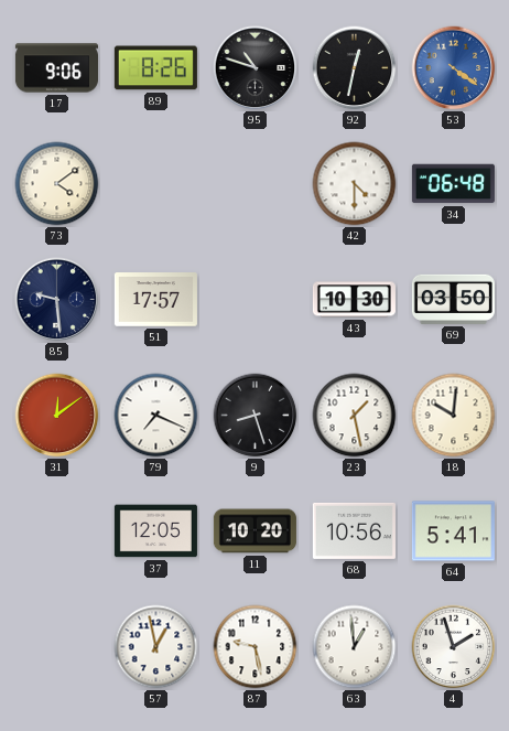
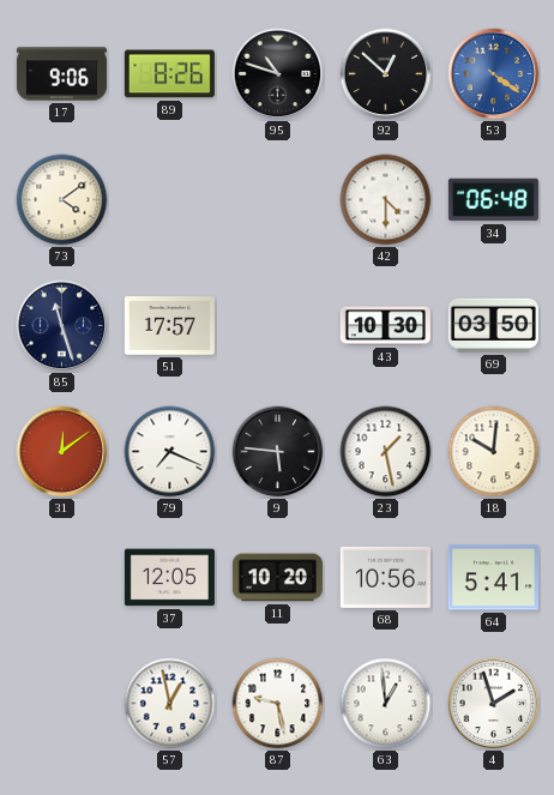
92: 12:32 -> 12:52
85: 9:29 -> 11:27
9: 8:27 -> 5:46
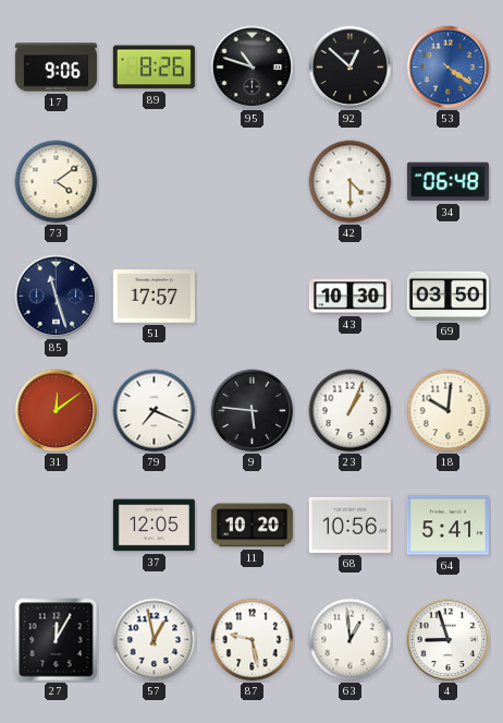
23: 1:28 -> 1:04
27: none -> 12:05
4: 1:57 -> 8:57
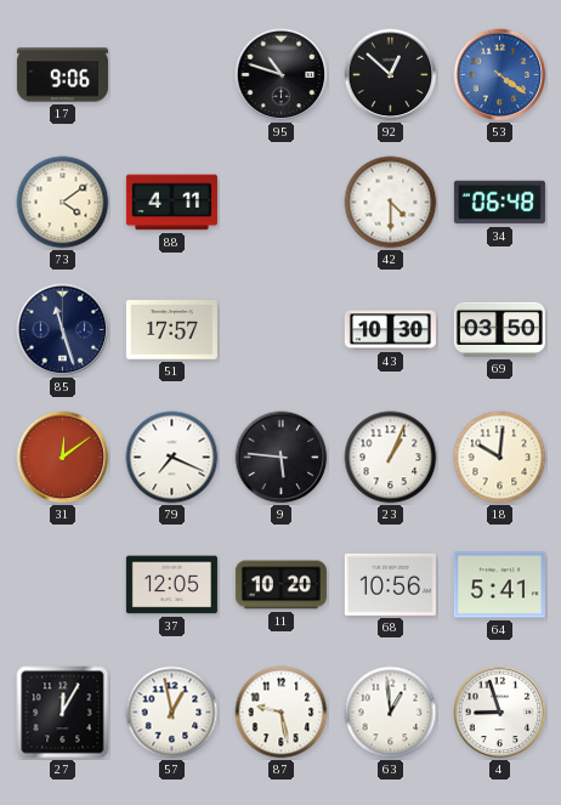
89: 8:26 -> none
88: none -> 4:11
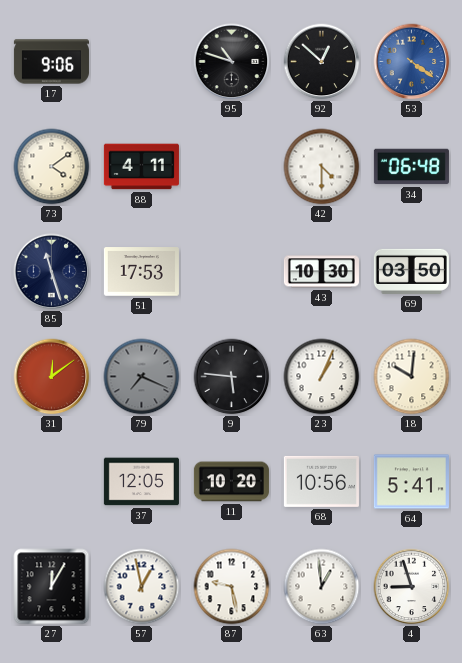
51: 17:57 -> 17:53
79 dial: white -> grey
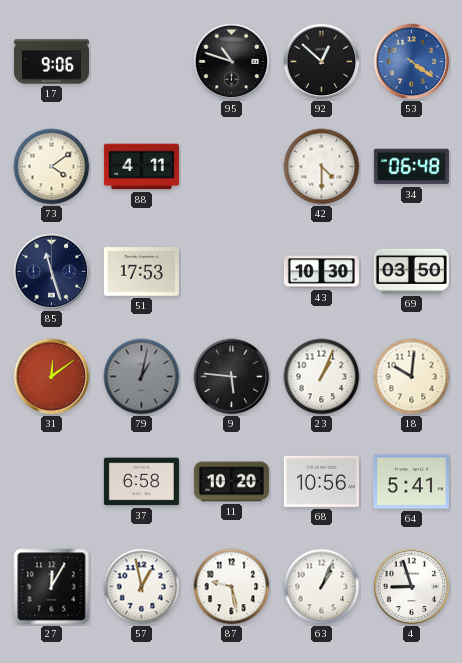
79: 7:19 -> 1:02
37: 12:05 -> 6:58
63: 12:59 -> 1:04
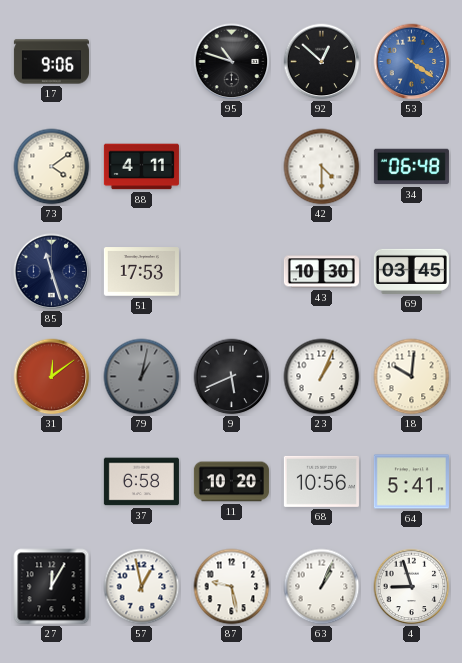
69: 03:50 -> 03:45
9: 5:46 -> 5:41
